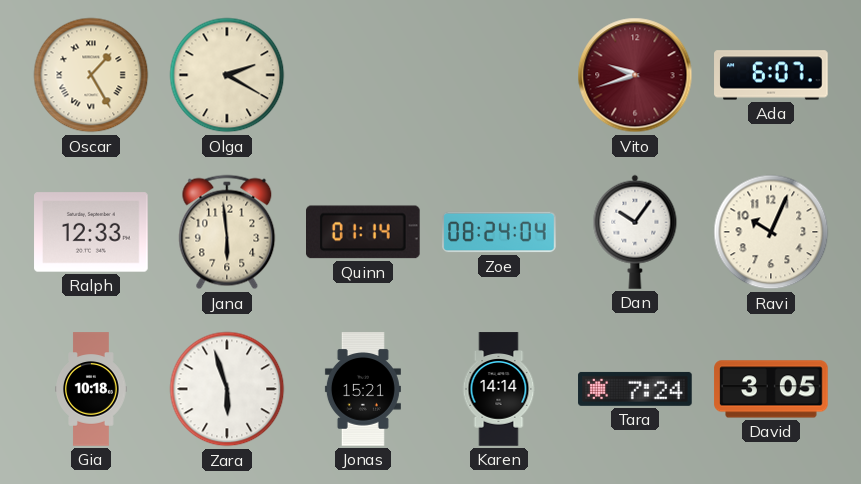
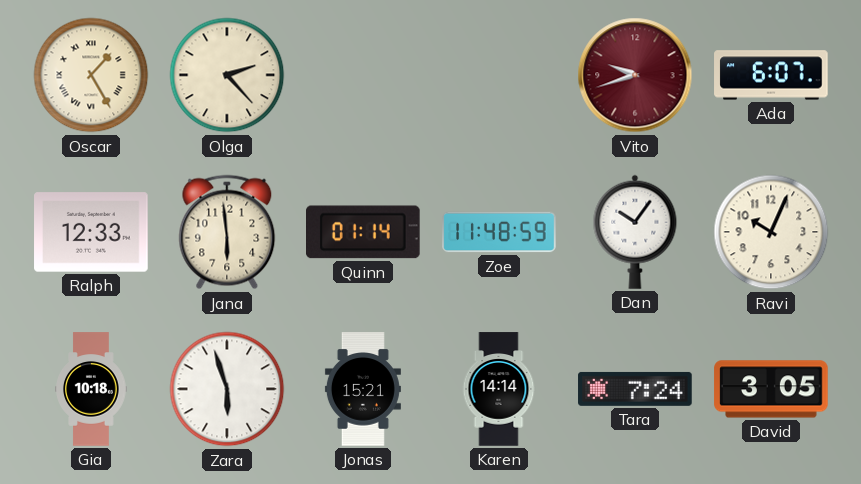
Olga: 2:20 -> 2:23
Zoe: 08:24 -> 11:48
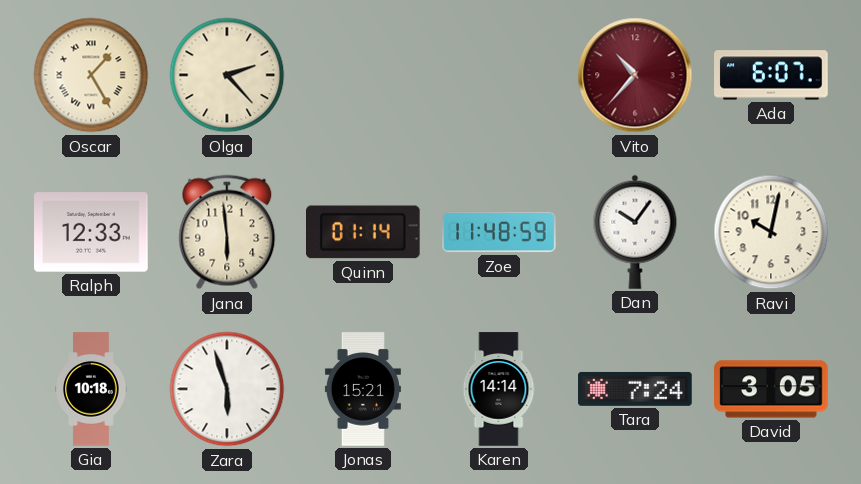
Vito: 9:42 -> 10:37
Ravi: 10:04 -> 10:02
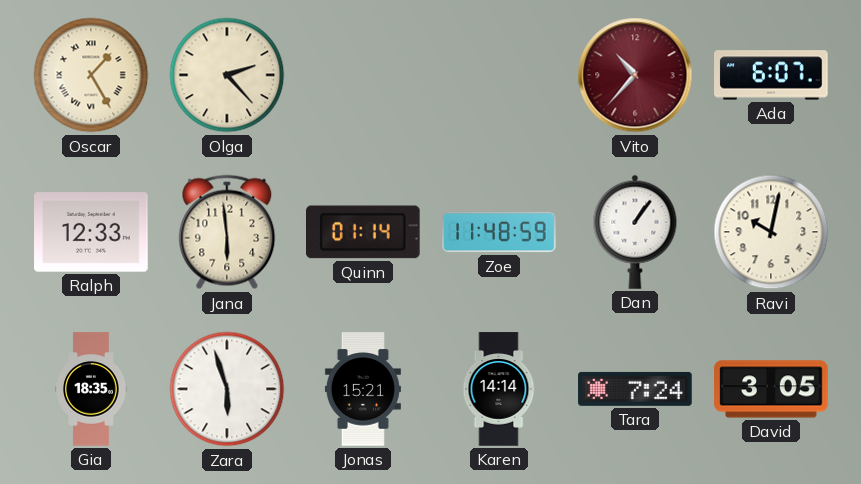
Dan: 10:06 -> 1:06
Gia: 10:18 -> 18:35
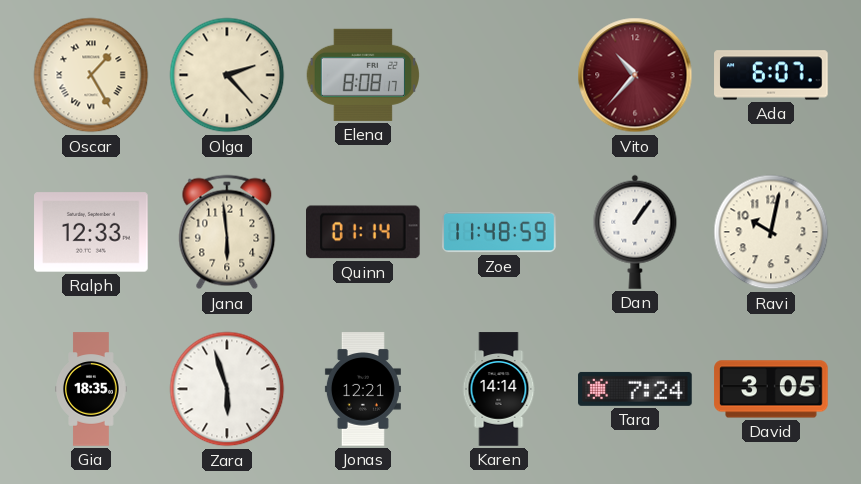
Elena: none -> 8:08
Jonas: 15:21 -> 12:21
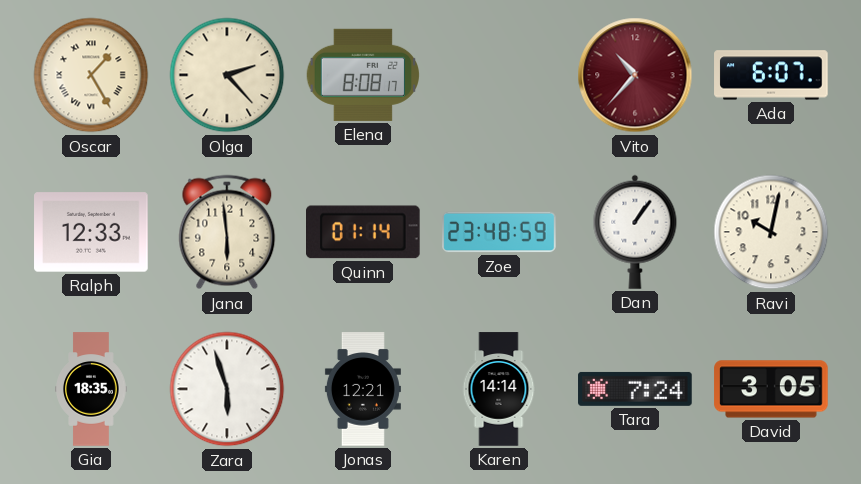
Zoe: 11:48 -> 23:48
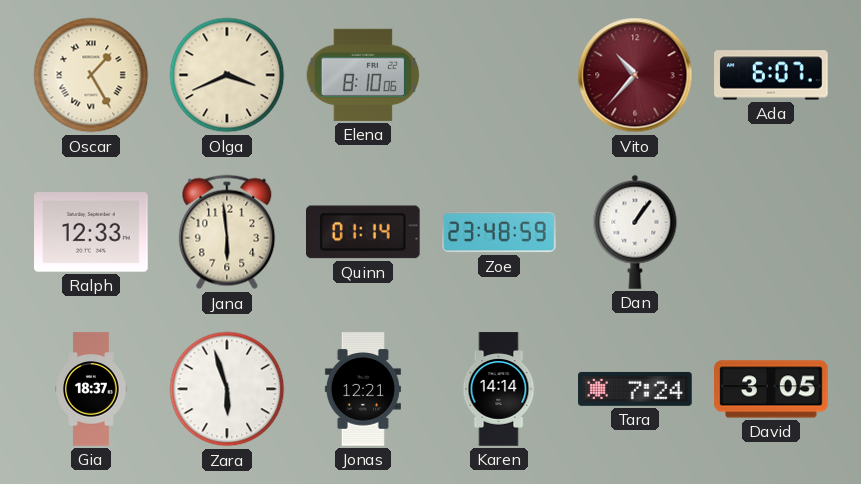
Olga: 2:23 -> 3:41
Elena: 8:08 -> 8:10
Ravi: 10:02 -> none
Gia: 18:35 -> 18:37
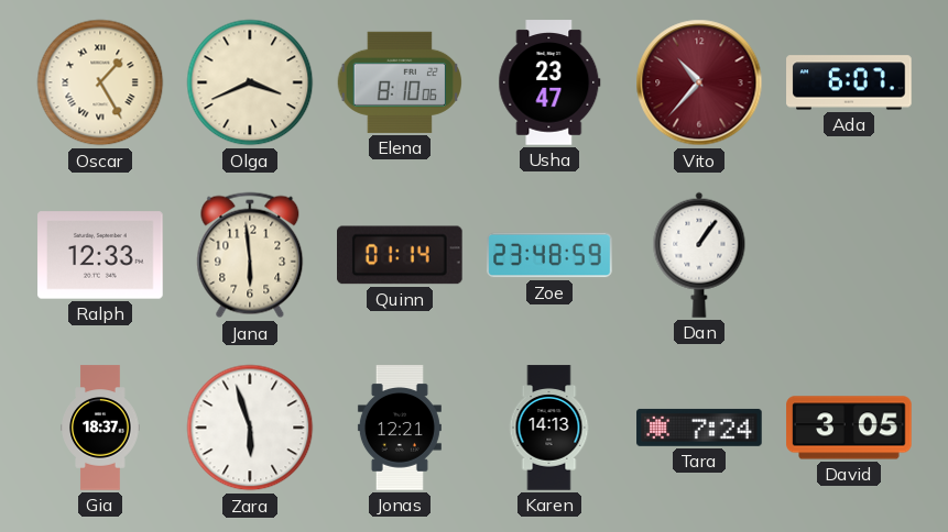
Usha: none -> 23:47
Karen: 14:14 -> 14:13
